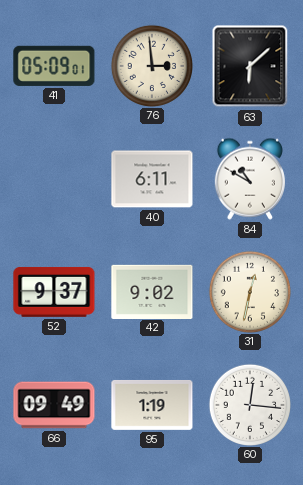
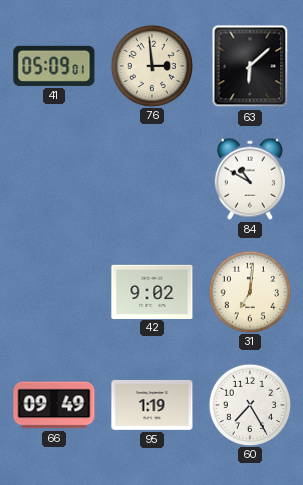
40: 6:11 -> none
52: 9:37 -> none
31: 12:32 -> 7:01
60: 12:16 -> 7:25
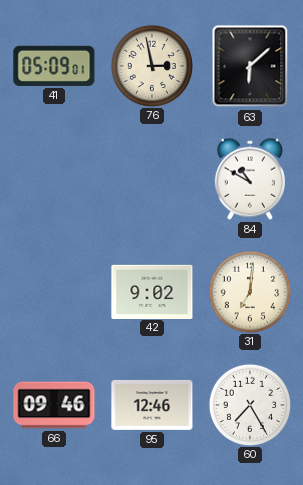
76: 2:59 -> 2:58
66: 09:49 -> 09:46
95: 1:19 -> 12:46
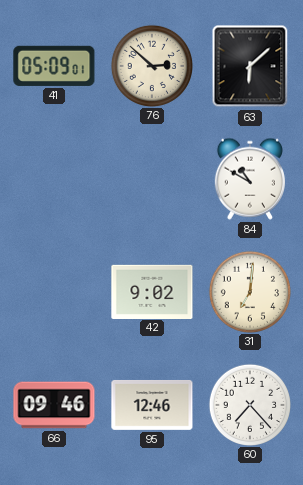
76: 2:58 -> 2:52
60: 7:25 -> 7:23
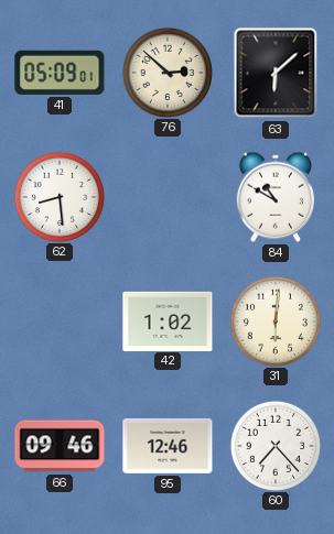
62: none -> 8:29
42: 9:02 -> 1:02
31: 7:01 -> 6:01
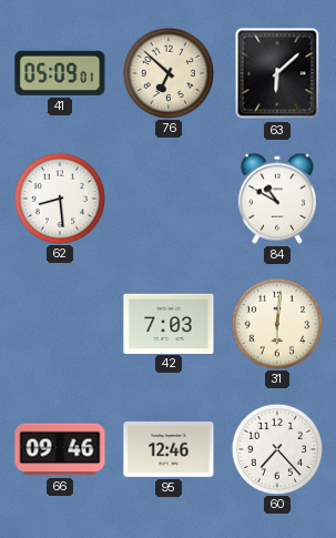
76: 2:52 -> 6:52
42: 1:02 -> 7:03
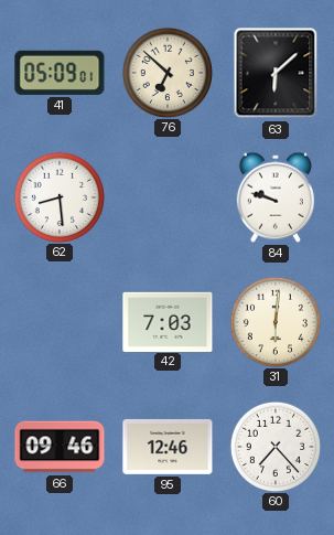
84: 10:50 -> 9:48
